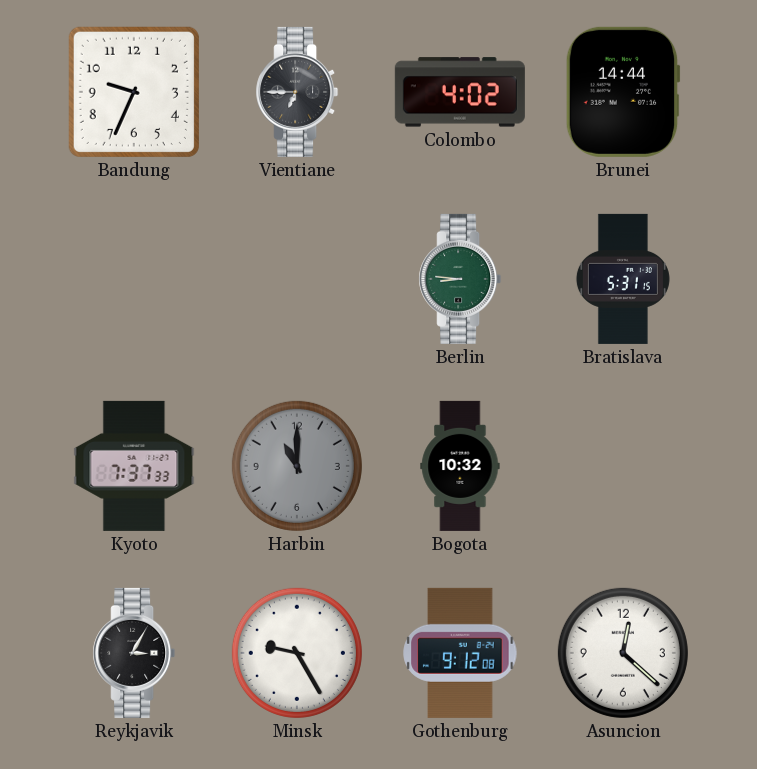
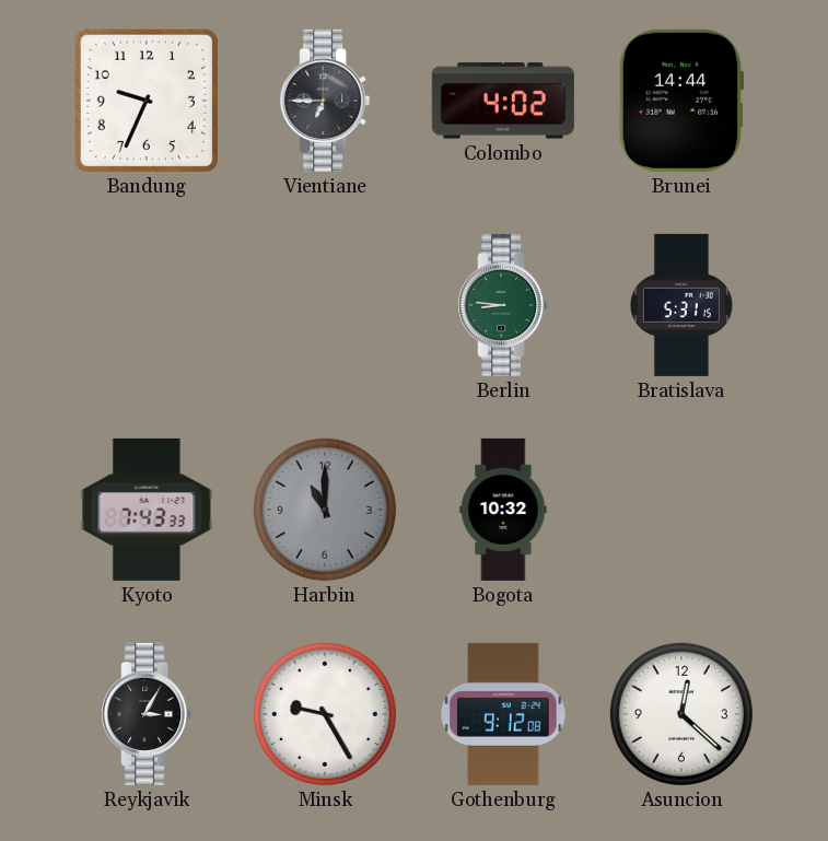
Kyoto: 7:37 -> 7:43
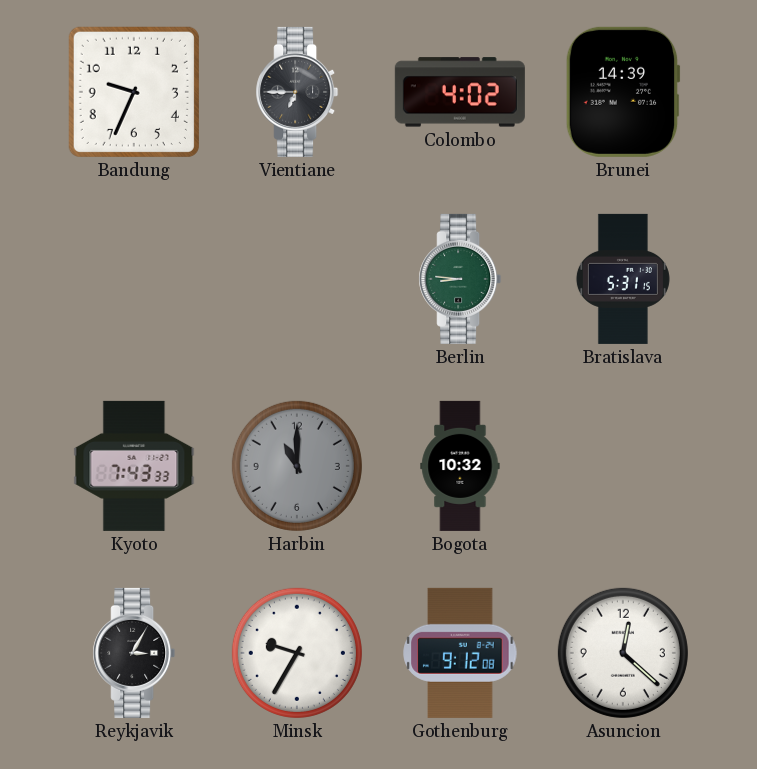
Brunei: 14:44 -> 14:39
Minsk: 9:25 -> 9:35
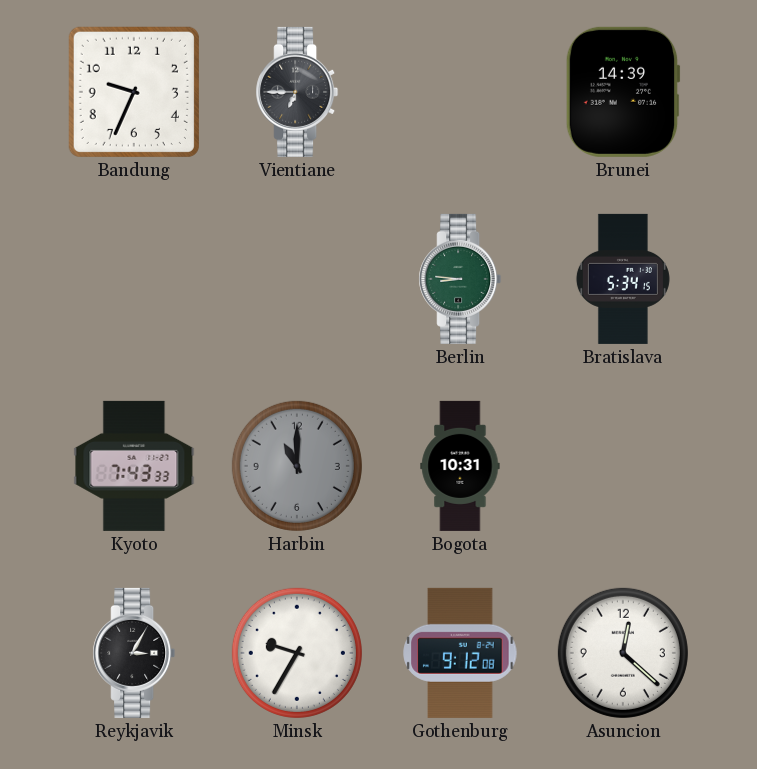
Colombo: 4:02 -> none
Bratislava: 5:31 -> 5:34
Bogota: 10:32 -> 10:31
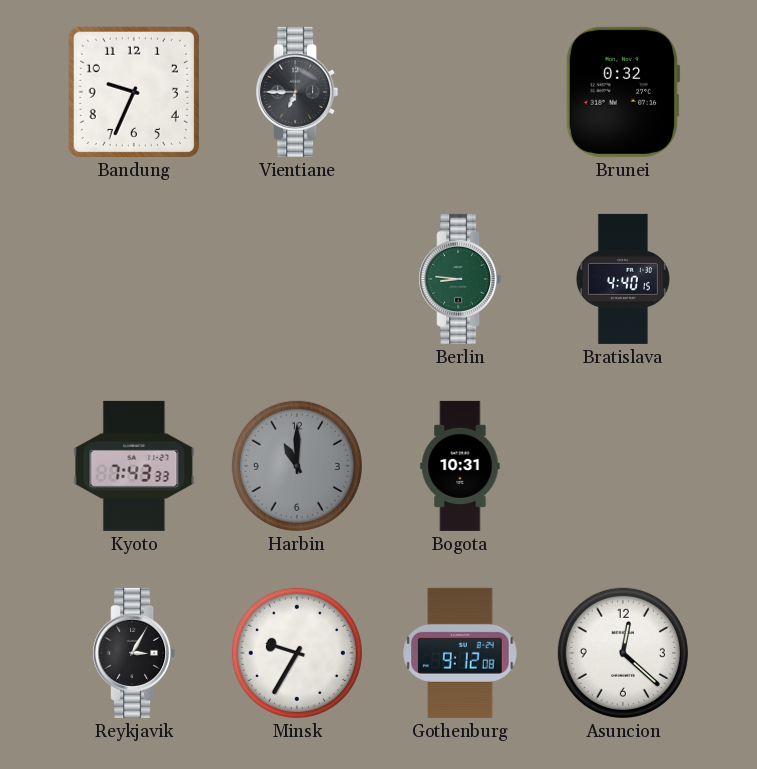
Brunei: 14:39 -> 0:32
Bratislava: 5:34 -> 4:40
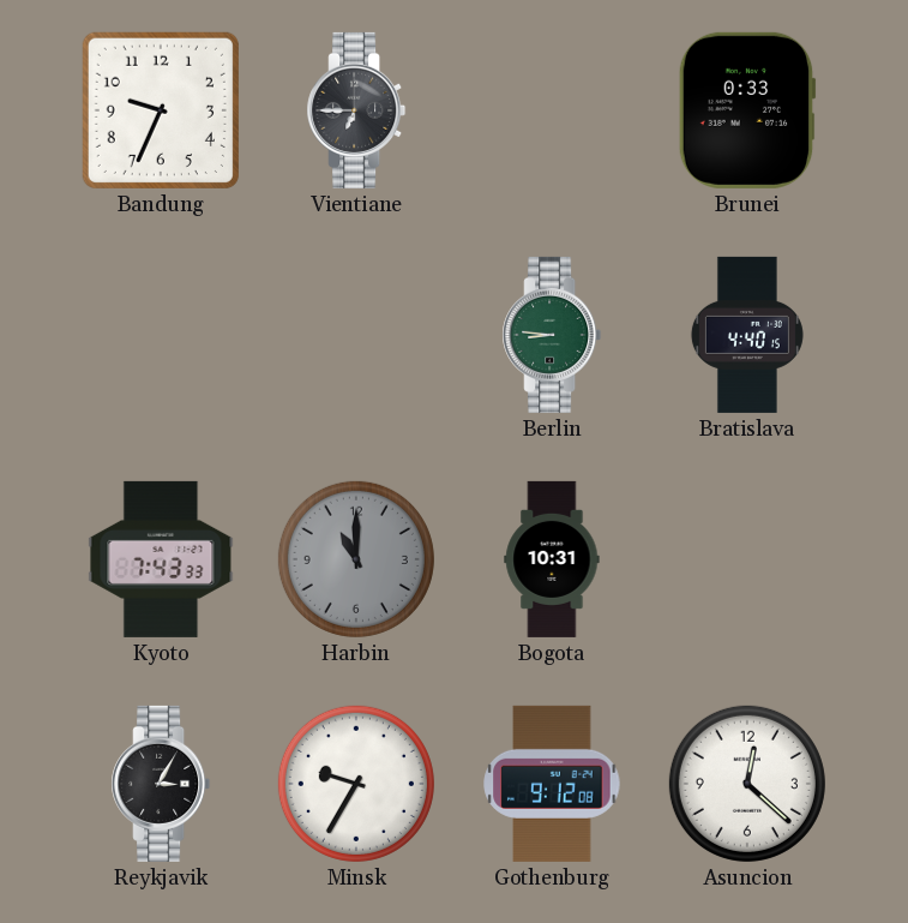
Brunei: 0:32 -> 0:33
